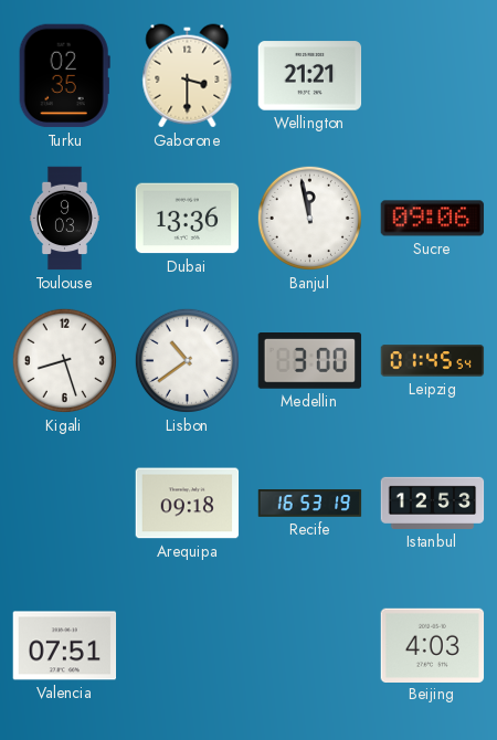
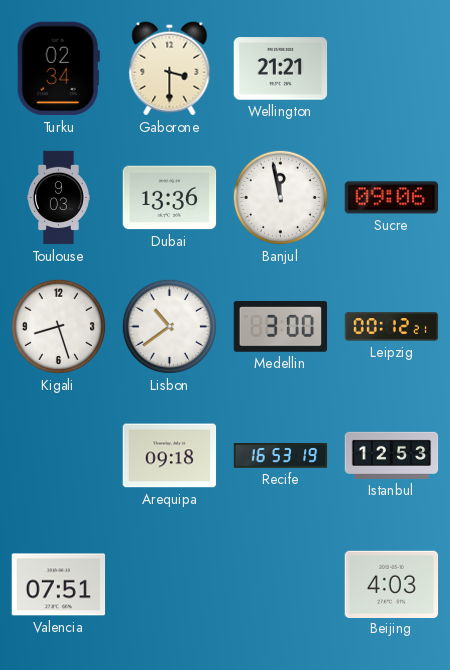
Turku: 02:35 -> 02:34
Leipzig: 01:45 -> 00:12
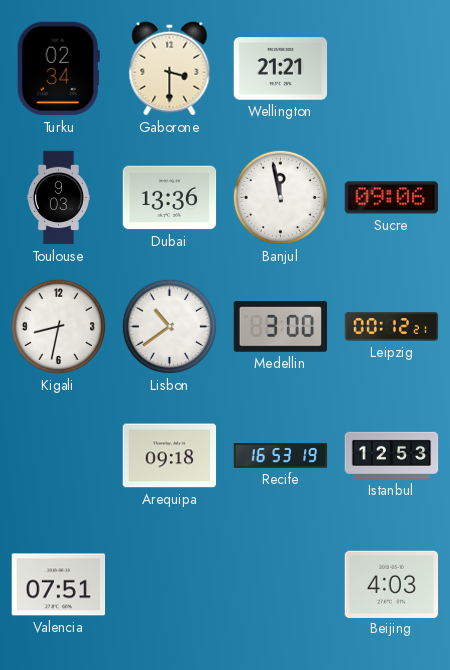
Kigali: 8:27 -> 8:32
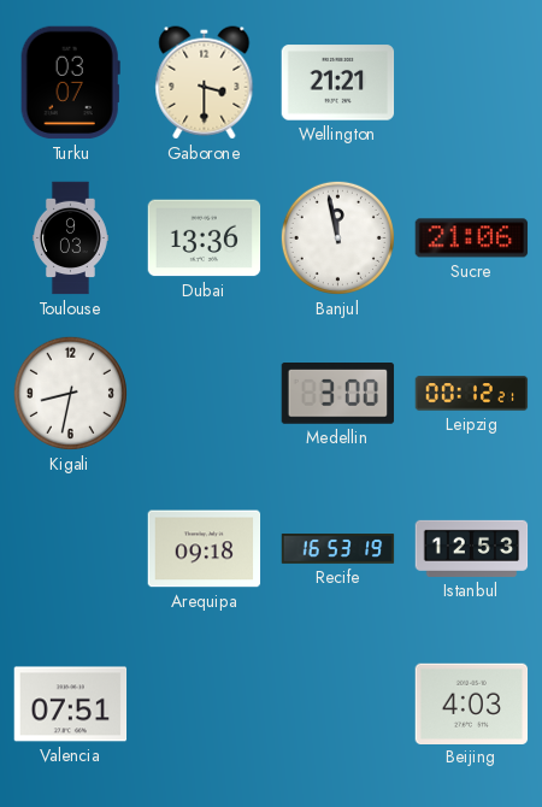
Turku: 02:34 -> 03:07
Sucre: 09:06 -> 21:06
Lisbon: 10:39 -> none
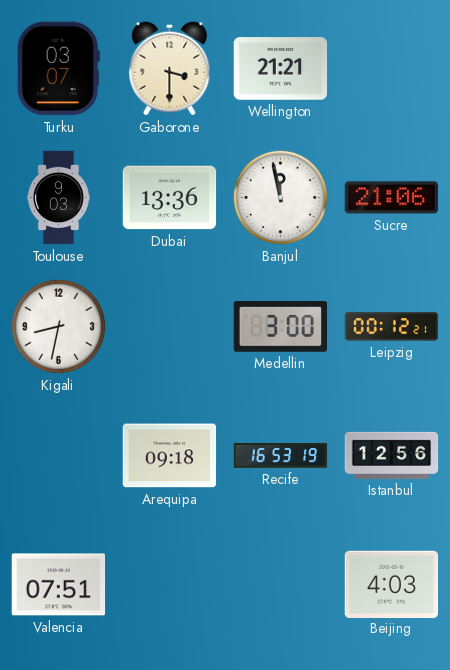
Istanbul: 12:53 -> 12:56
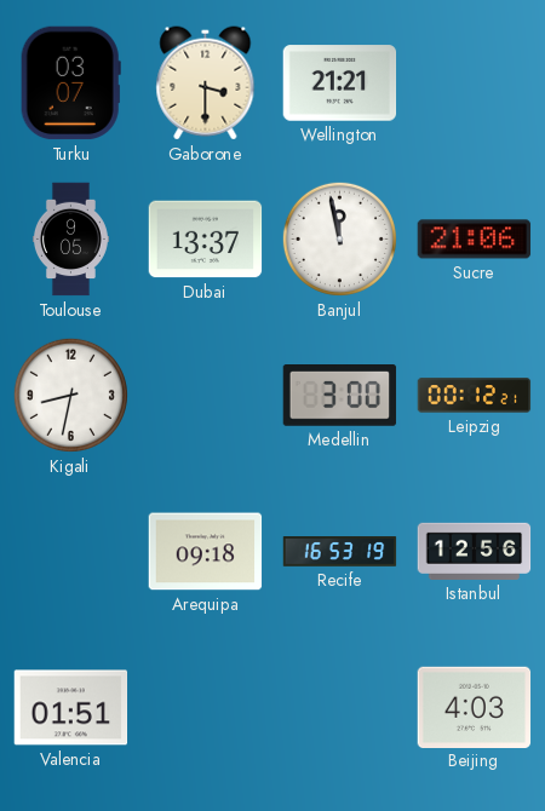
Toulouse: 9:03 -> 9:05
Dubai: 13:36 -> 13:37
Valencia: 07:51 -> 01:51
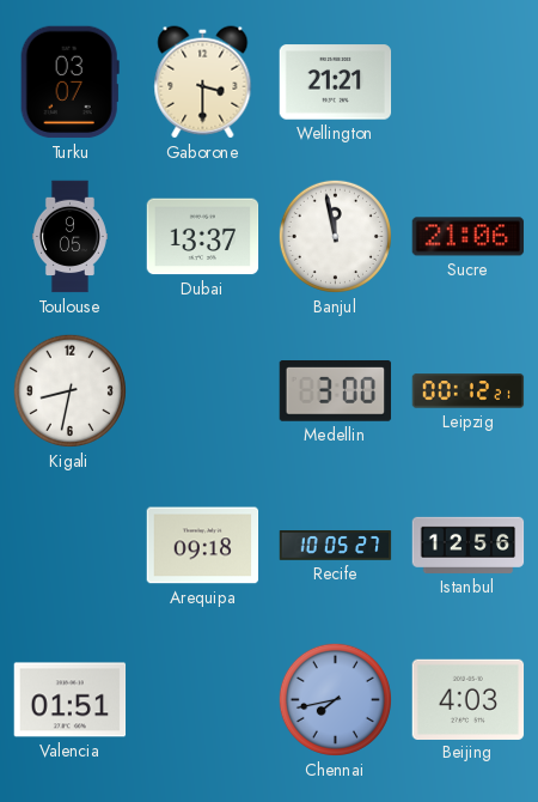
Recife: 16:53 -> 10:05
Chennai: none -> 7:43
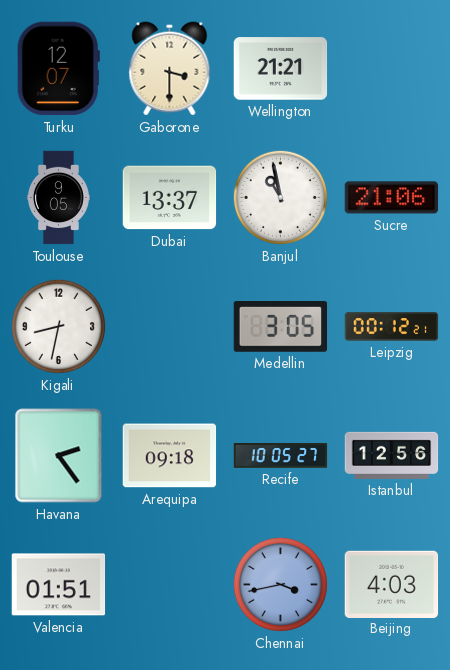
Turku: 03:07 -> 12:07
Banjul: 11:58 -> 10:58
Medellin: 3:00 -> 3:05
Havana: none -> 2:24
Chennai: 7:43 -> 3:43
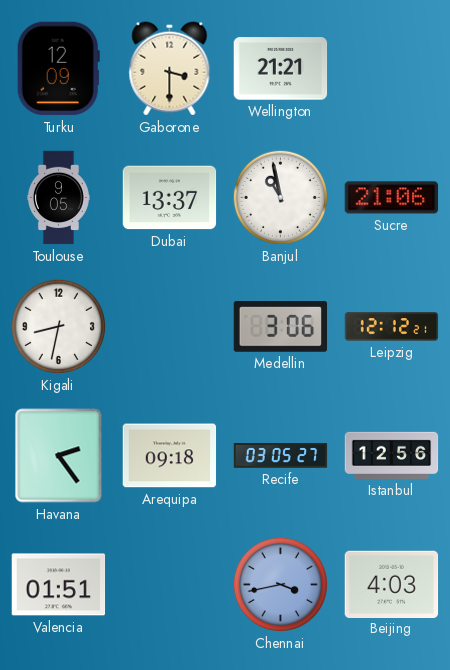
Turku: 12:07 -> 12:09
Medellin: 3:05 -> 3:06
Leipzig: 00:12 -> 12:12
Recife: 10:05 -> 03:05
